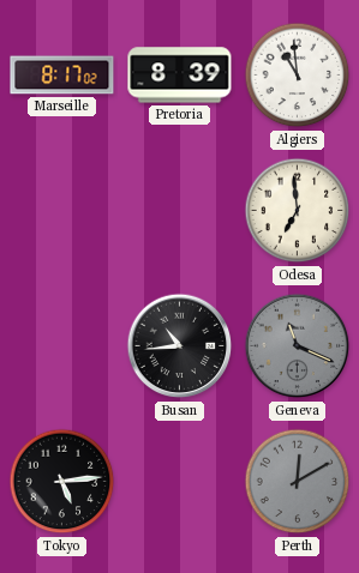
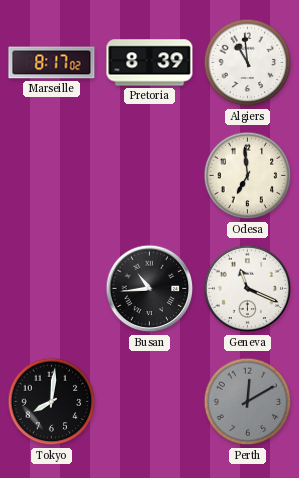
Geneva dial: grey -> white
Tokyo: 5:14 -> 8:01
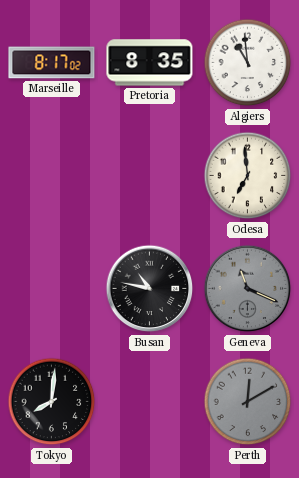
Pretoria: 8:39 -> 8:35
Busan: 10:44 -> 10:47
Geneva dial: white -> grey
